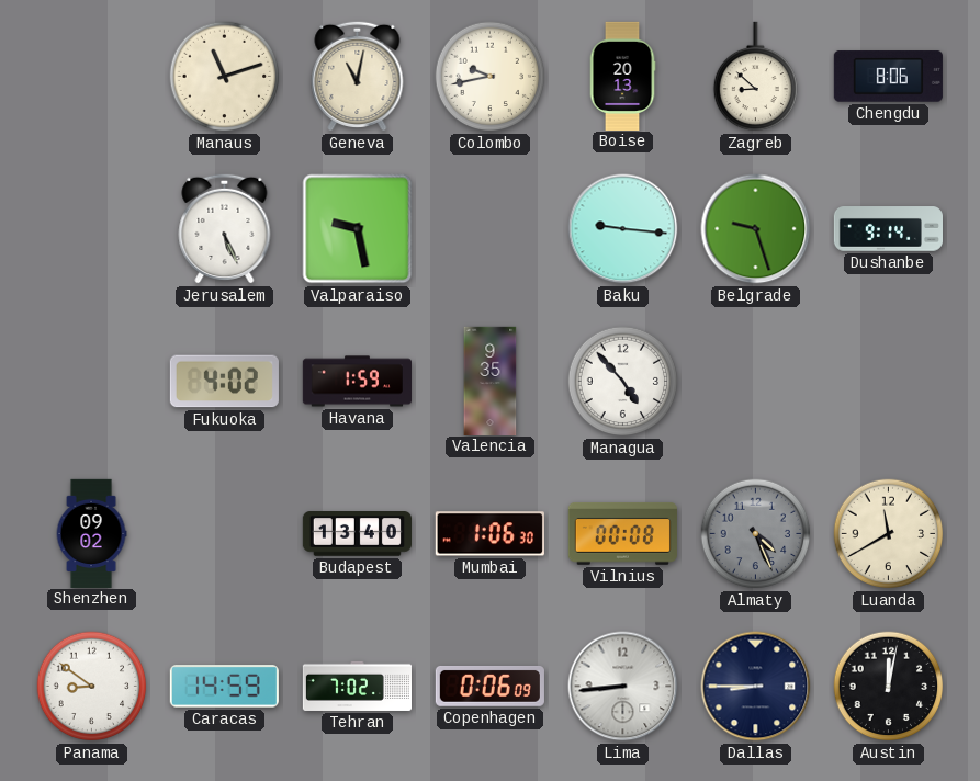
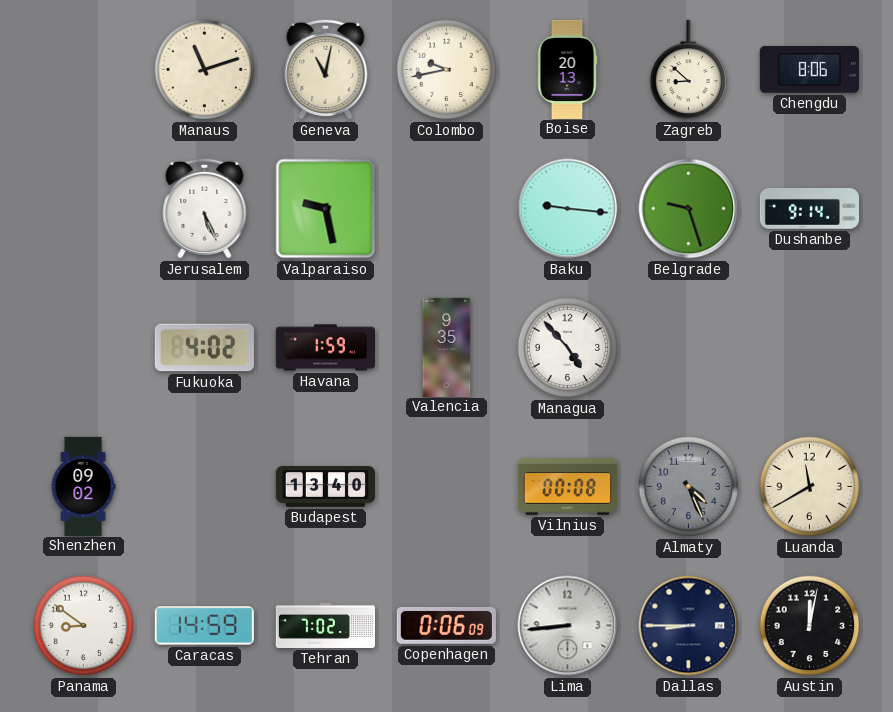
Mumbai: 1:06 -> none
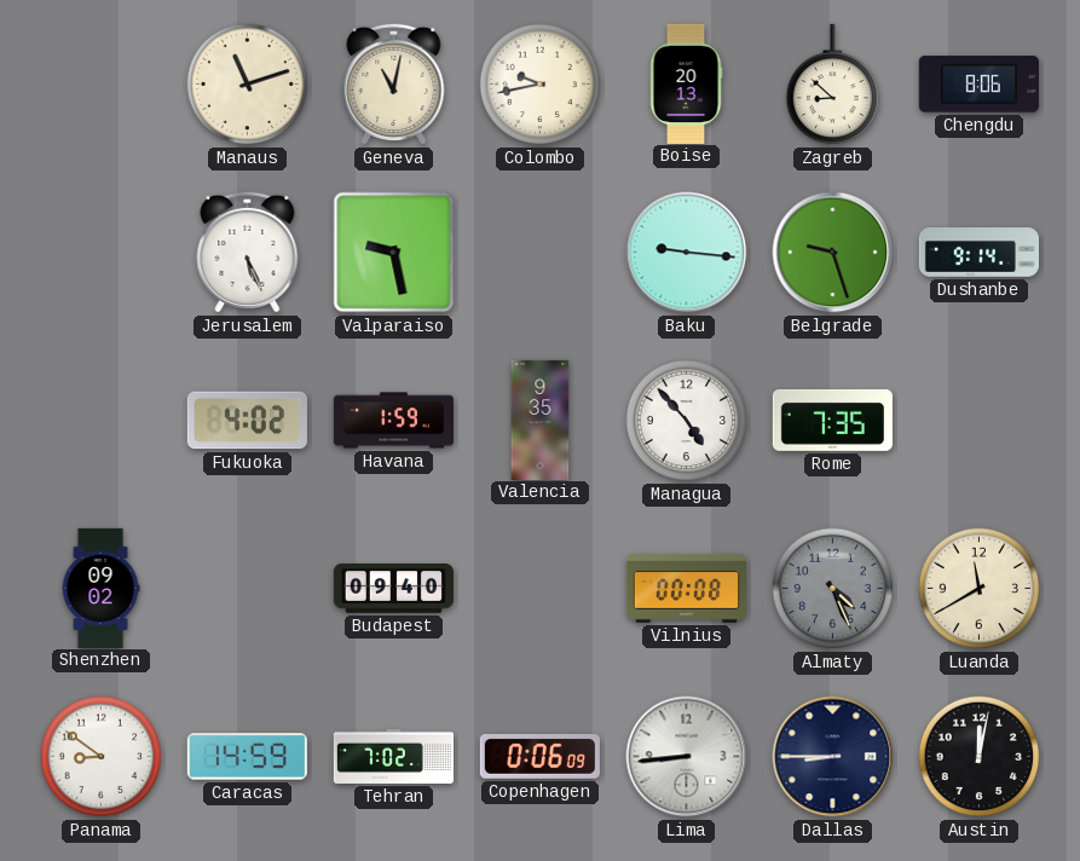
Rome: none -> 7:35
Budapest: 13:40 -> 09:40
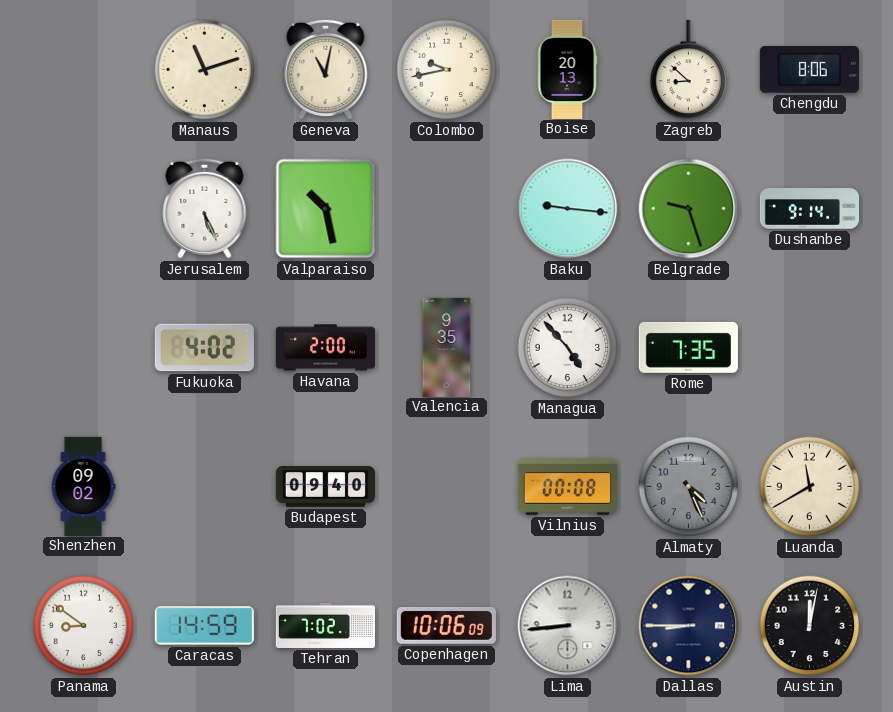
Valparaiso: 9:28 -> 10:28
Havana: 1:59 -> 2:00
Copenhagen: 0:06 -> 10:06
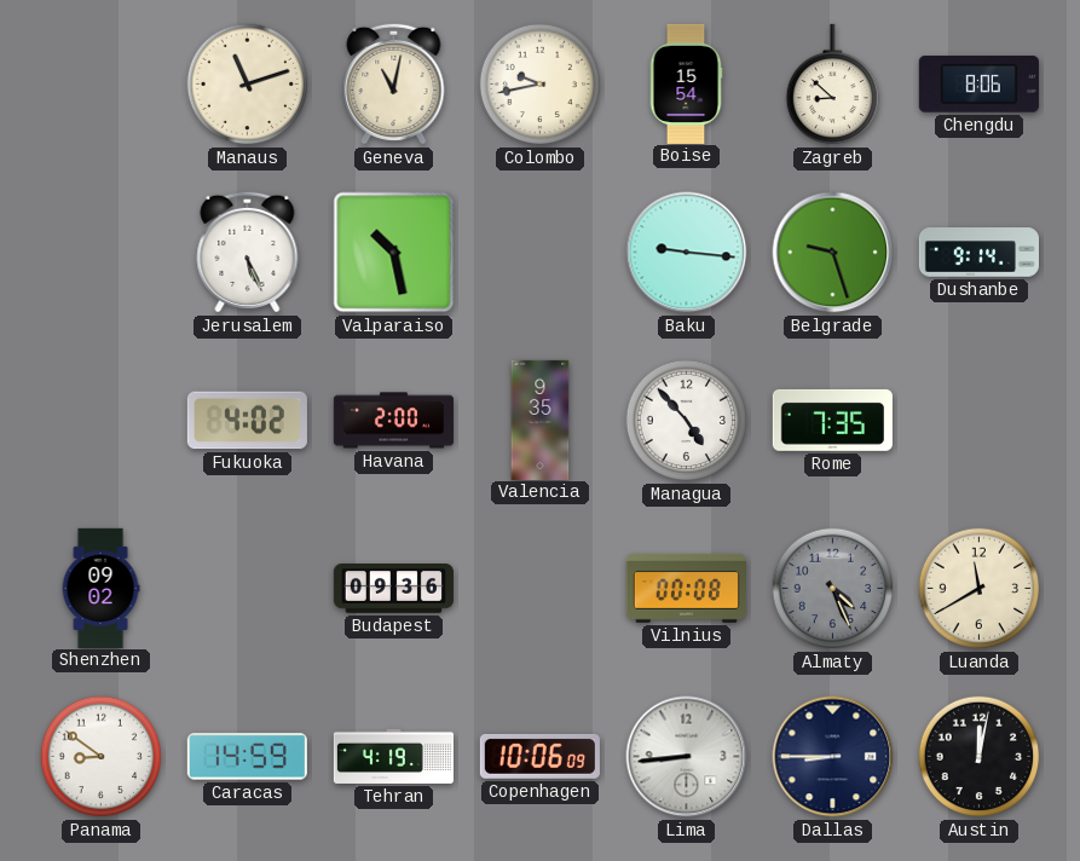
Boise: 20:13 -> 15:54
Budapest: 09:40 -> 09:36
Tehran: 7:02 -> 4:19
